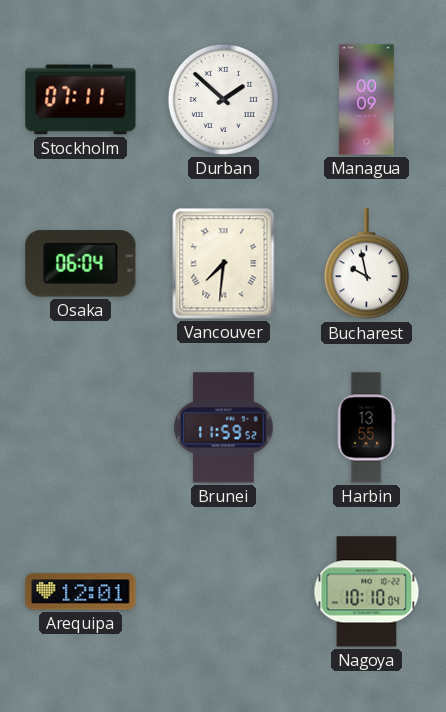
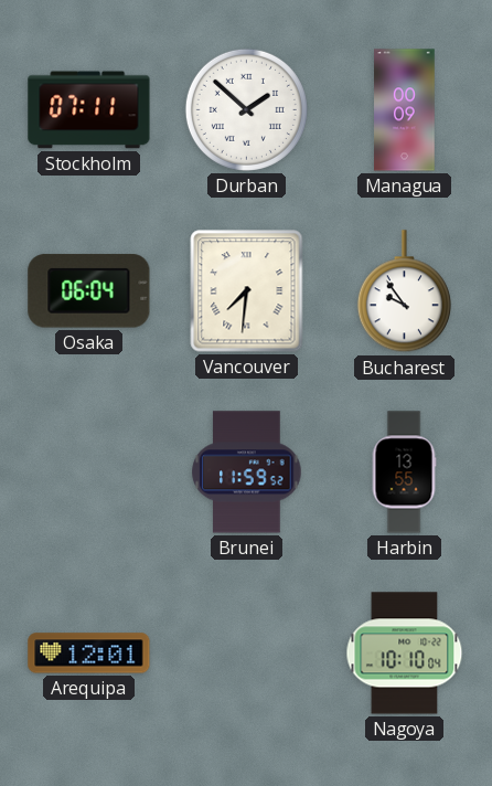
Bucharest: 9:58 -> 9:54
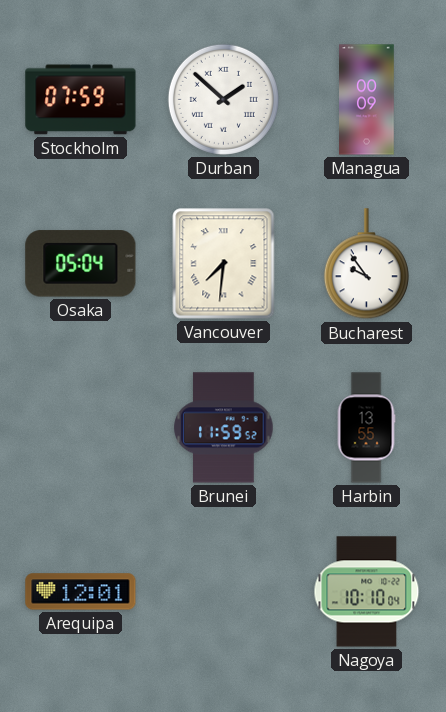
Stockholm: 07:11 -> 07:59
Osaka: 06:04 -> 05:04
